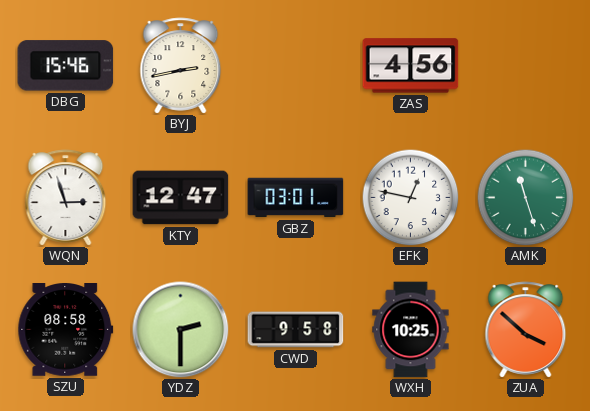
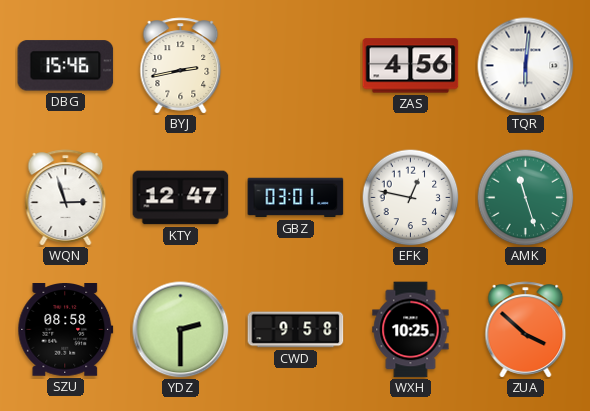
TQR: none -> 6:01
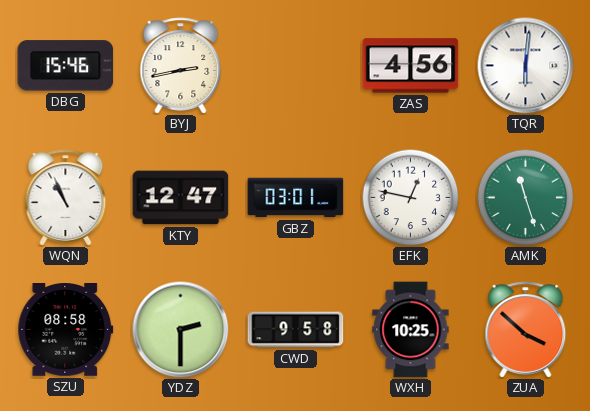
WQN: 2:57 -> 10:56
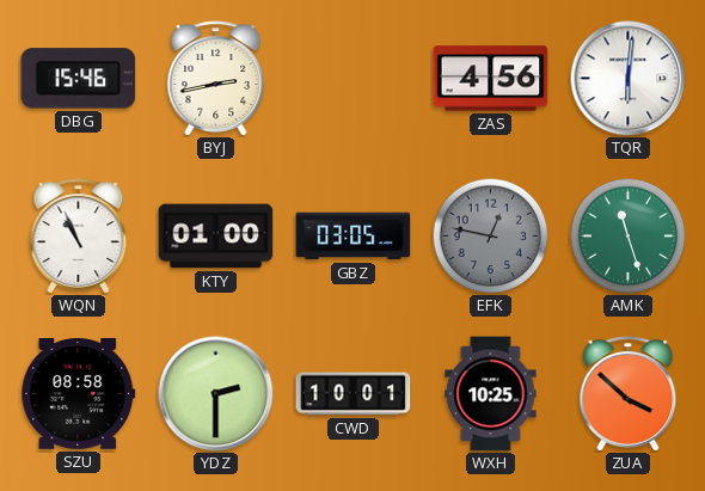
KTY: 12:47 -> 01:00
GBZ: 03:01 -> 03:05
EFK dial: white -> grey
CWD: 9:58 -> 10:01
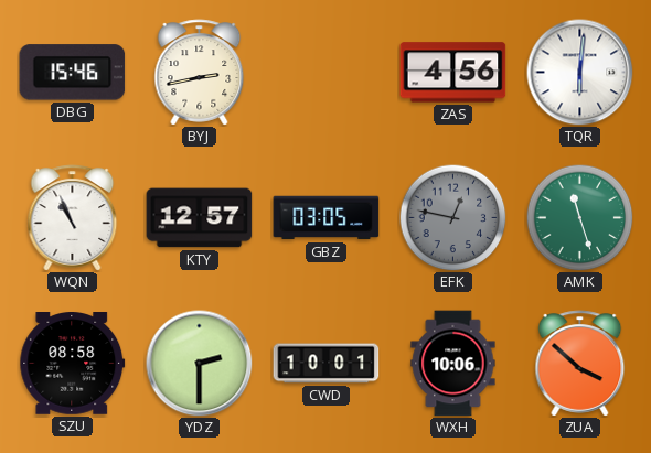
KTY: 01:00 -> 12:57
WXH: 10:25 -> 10:06
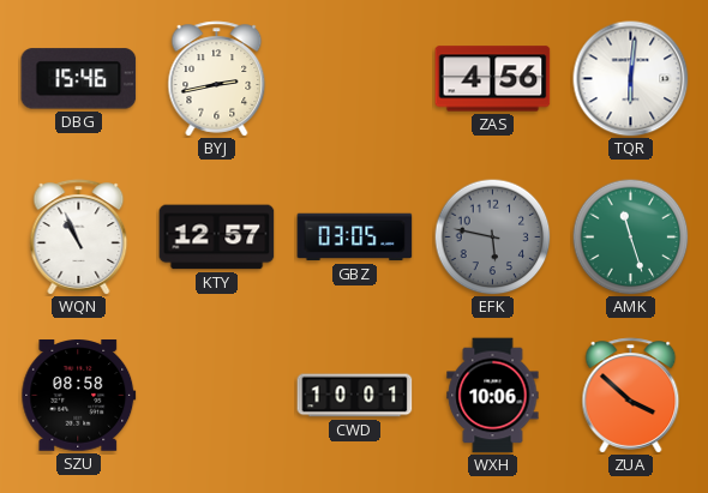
EFK: 12:47 -> 5:47
YDZ: 2:30 -> none
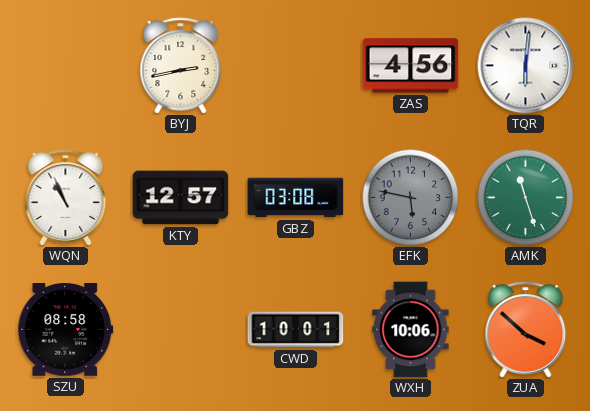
DBG: 15:46 -> none
GBZ: 03:05 -> 03:08
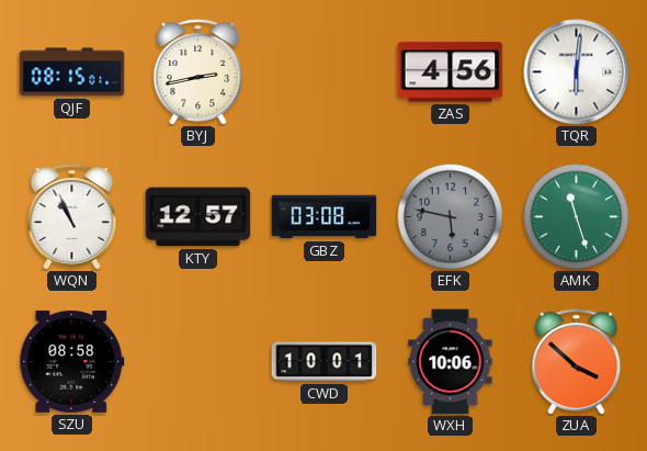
QJF: none -> 08:15
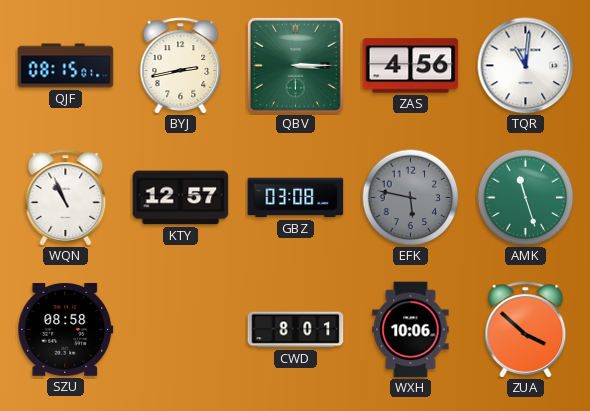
QBV: none -> 3:15
TQR: 6:01 -> 11:01
CWD: 10:01 -> 8:01
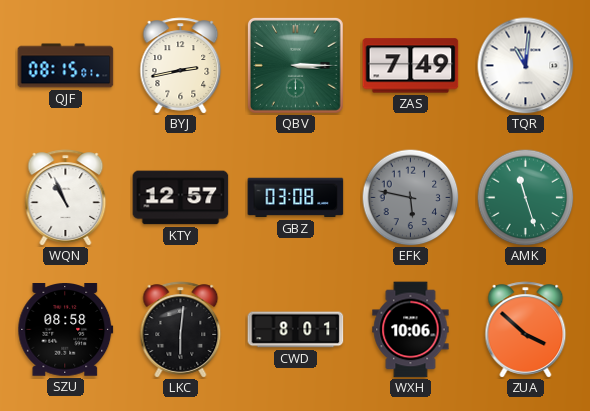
ZAS: 4:56 -> 7:49
LKC: none -> 6:01
